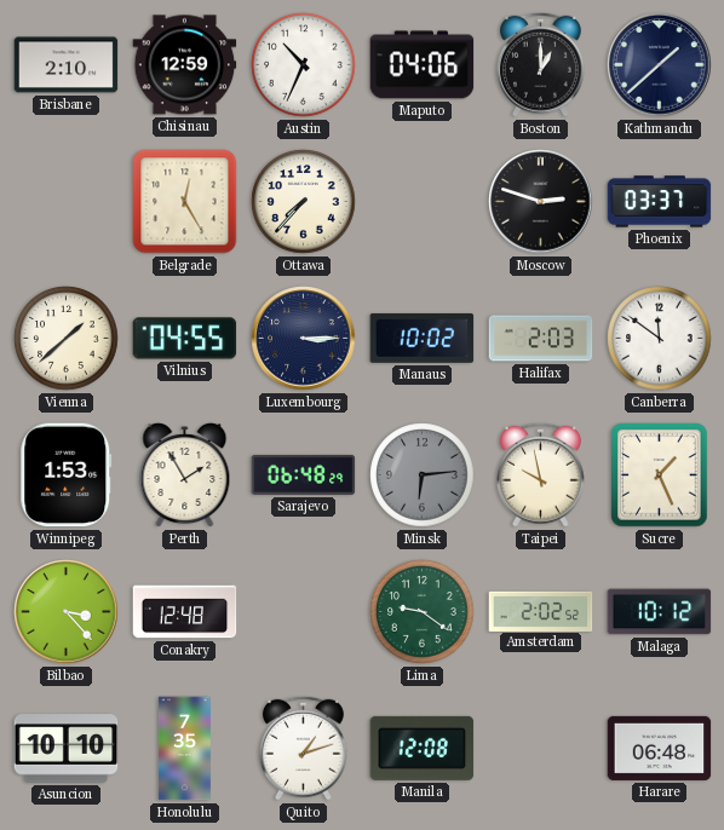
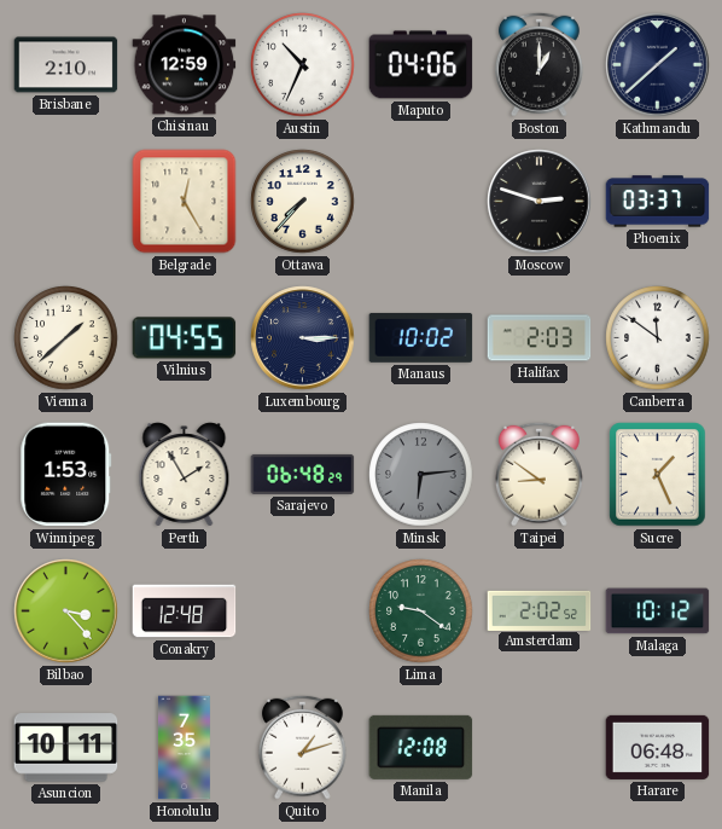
Taipei: 9:58 -> 8:51
Asuncion: 10:10 -> 10:11
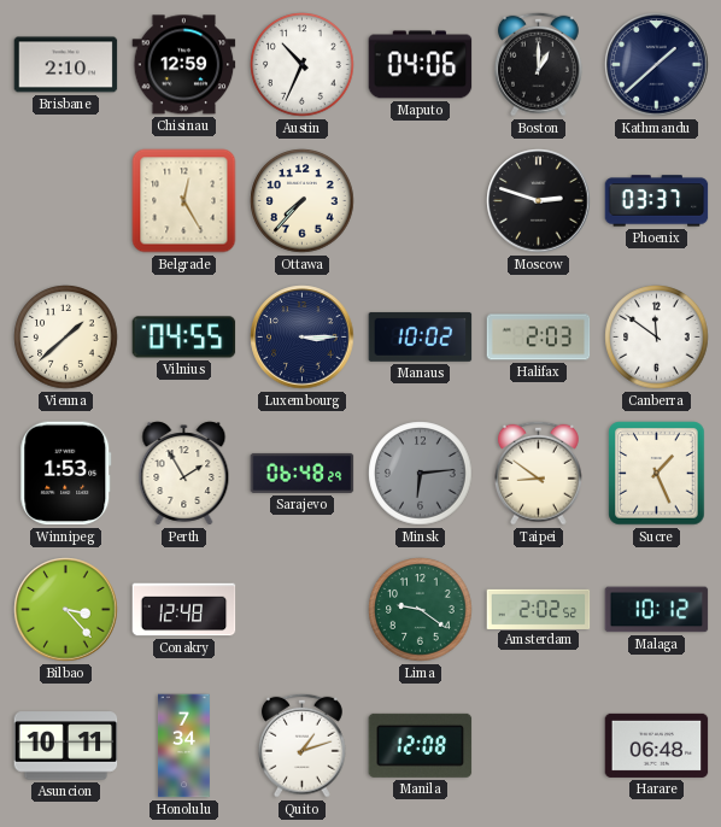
Honolulu: 7:35 -> 7:34
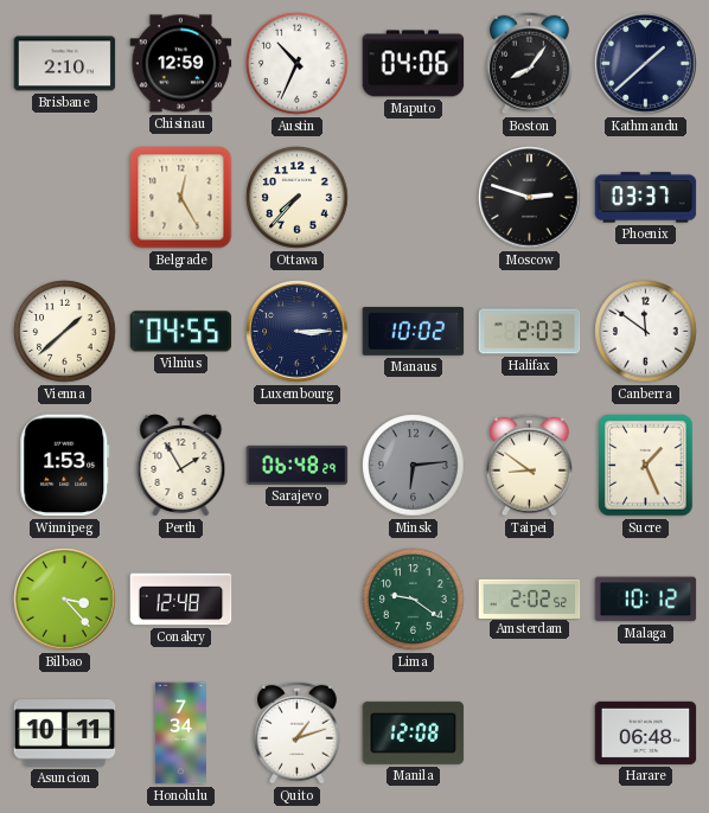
Boston: 1:00 -> 8:06
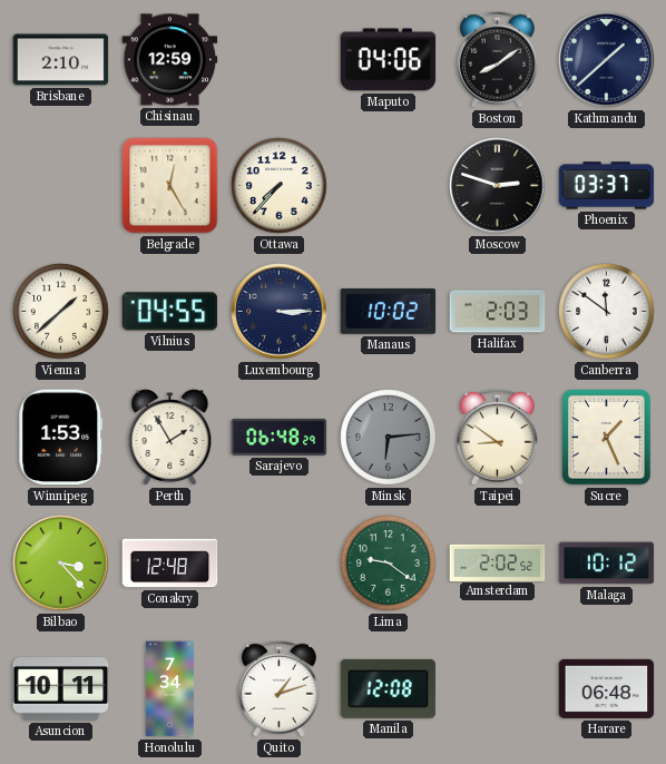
Austin: 10:34 -> none
Boston: 8:06 -> 8:09
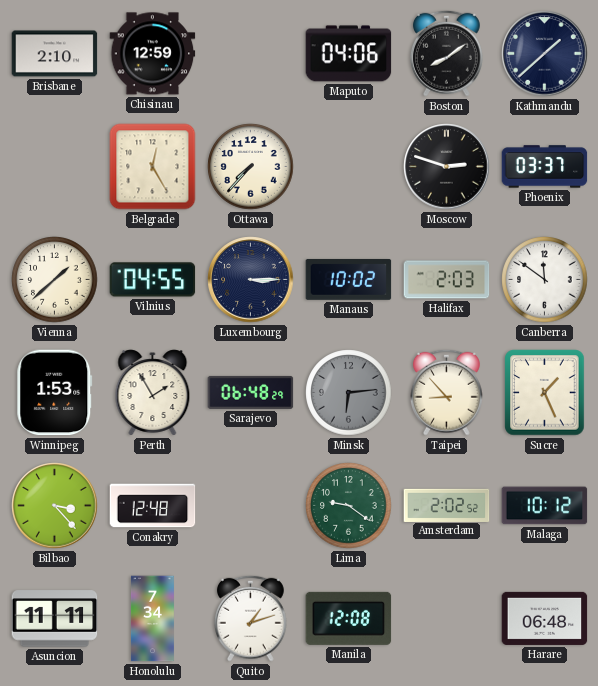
Taipei: 8:51 -> 8:53
Asuncion: 10:11 -> 11:11
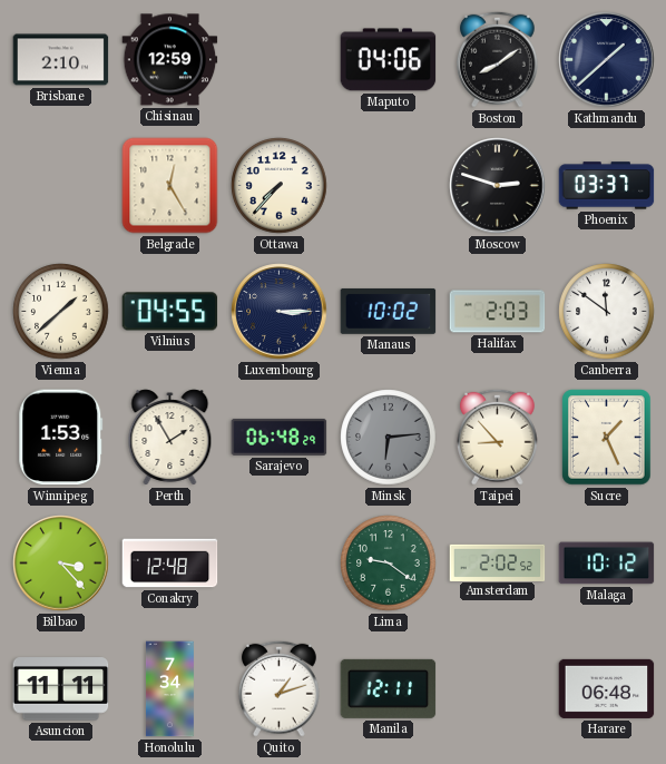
Manila: 12:08 -> 12:11
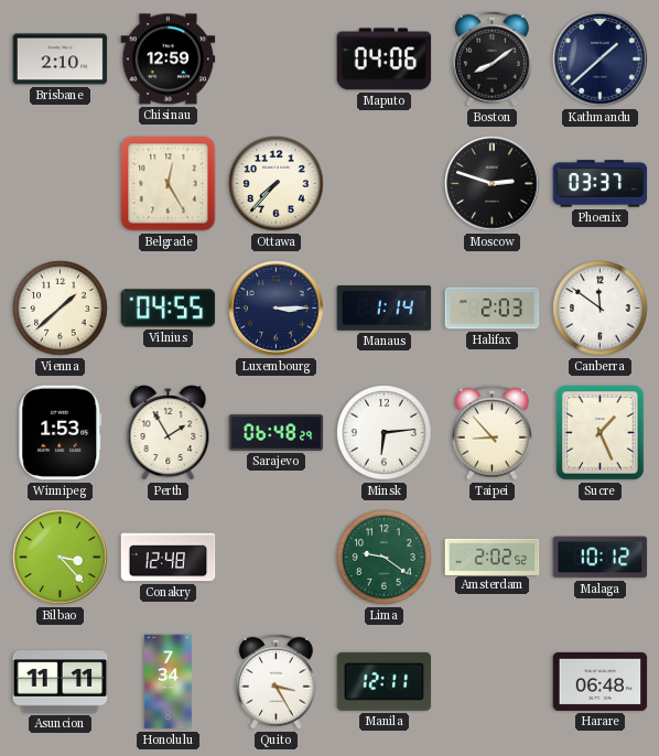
Manaus: 10:02 -> 1:14
Minsk dial: grey -> white
Quito: 1:12 -> 3:25
